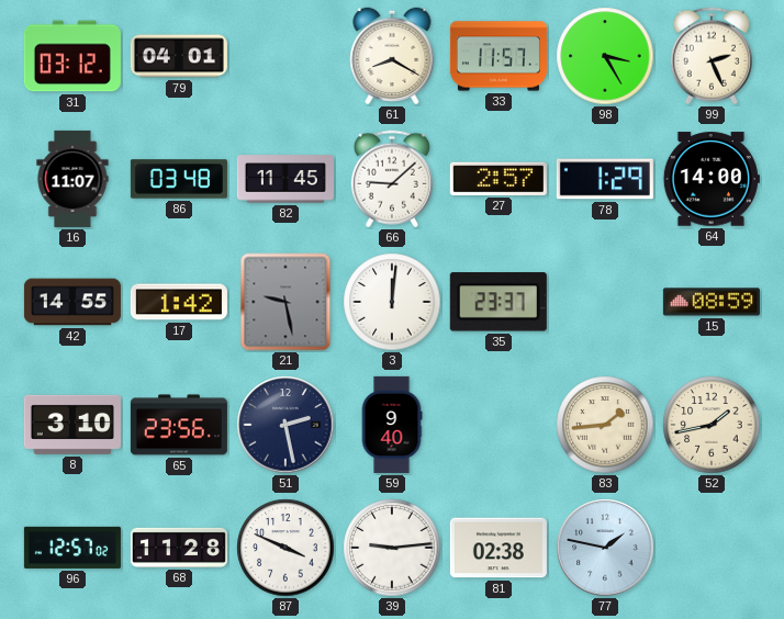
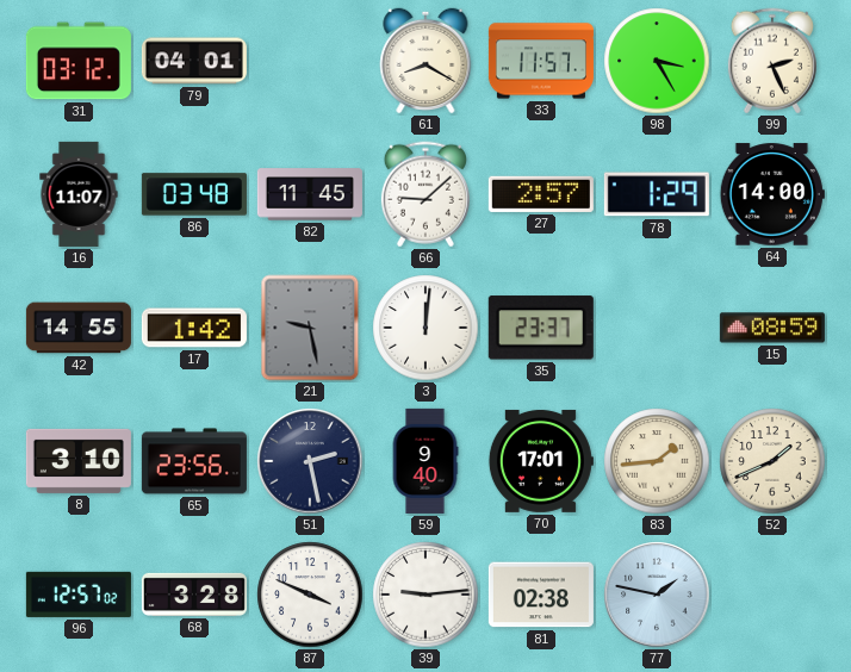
70: none -> 17:01
52: 1:43 -> 1:41
68: 11:28 -> 3:28
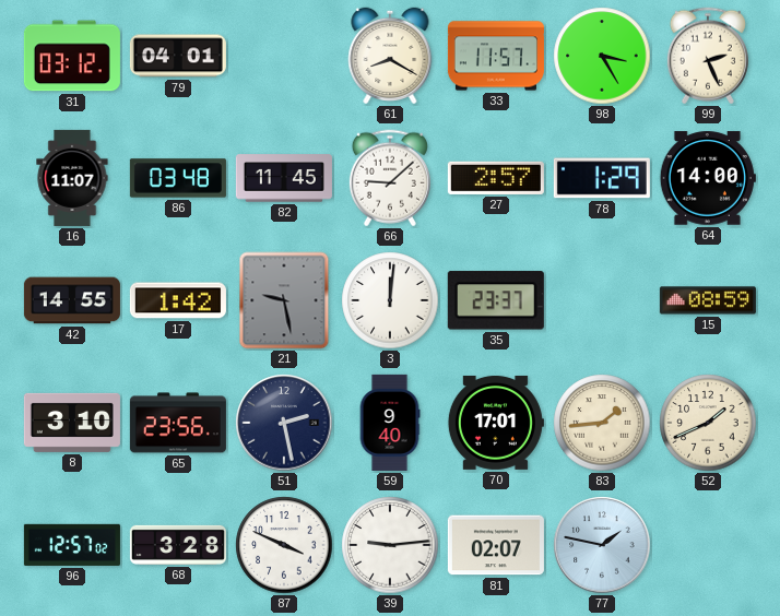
81: 02:38 -> 02:07
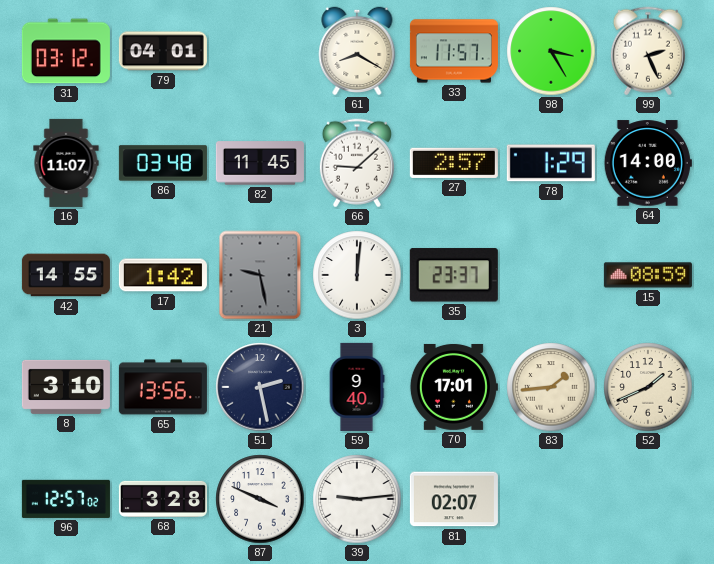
65: 23:56 -> 13:56
77: 1:47 -> none
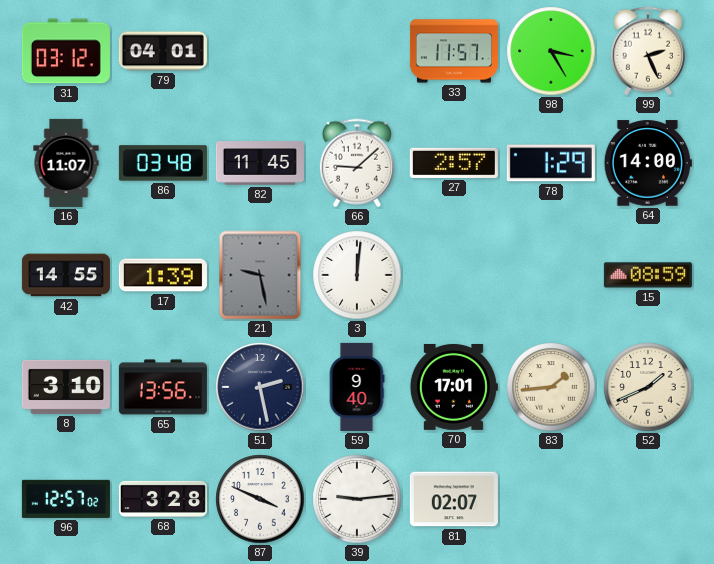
61: 8:20 -> none
17: 1:42 -> 1:39
35: 23:37 -> none
